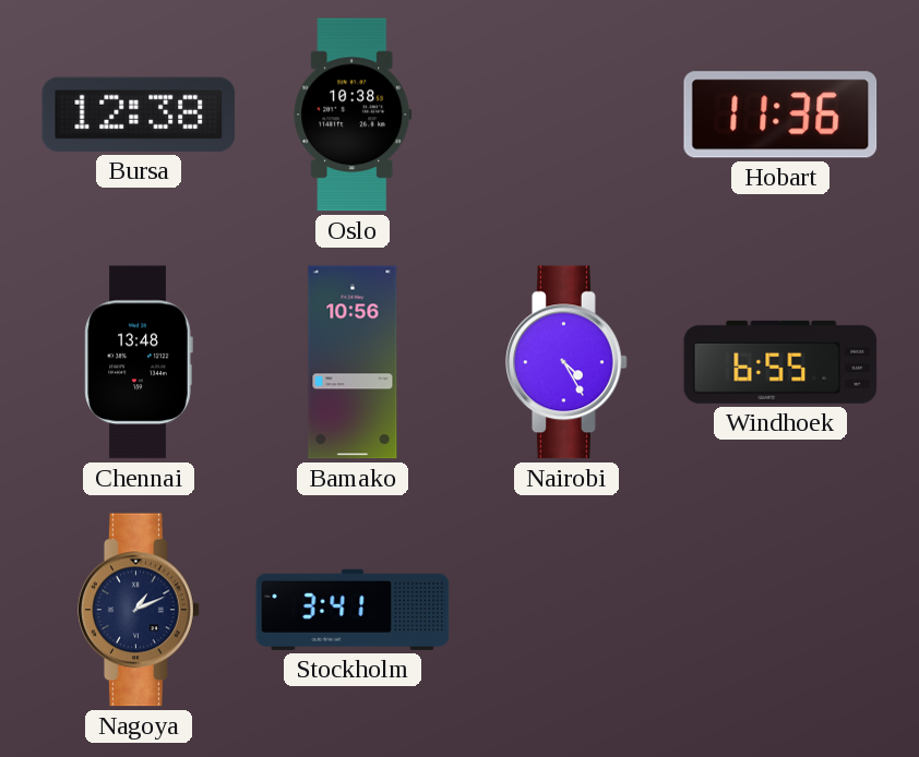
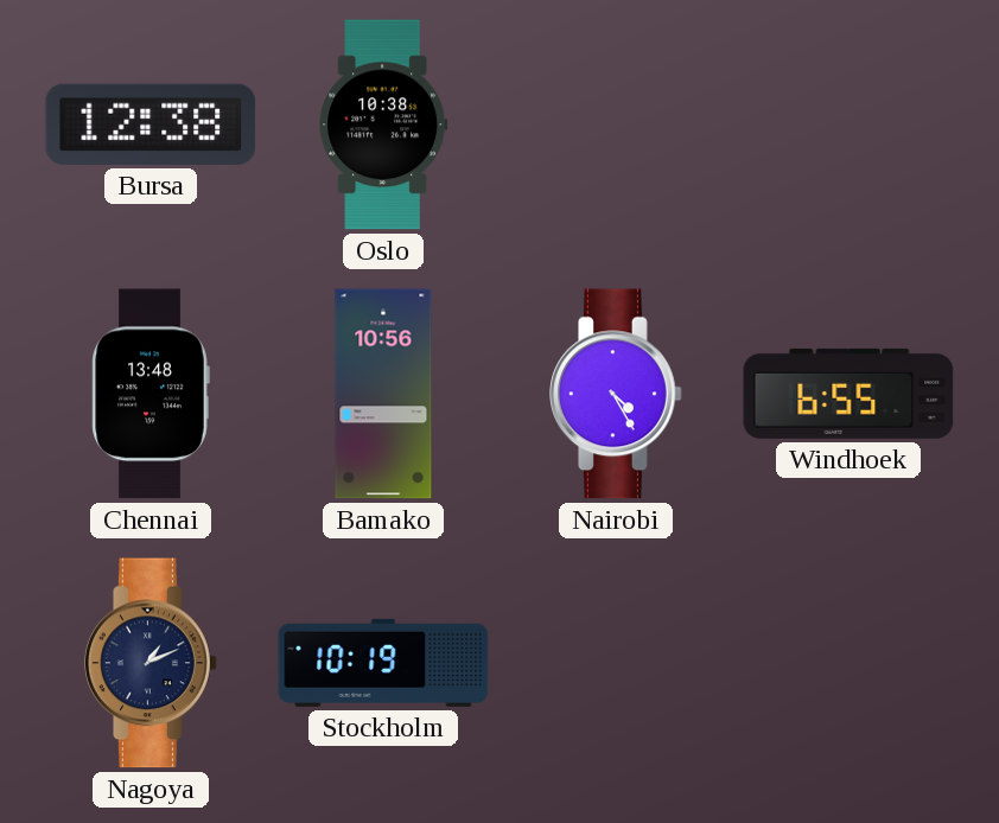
Hobart: 11:36 -> none
Stockholm: 3:41 -> 10:19
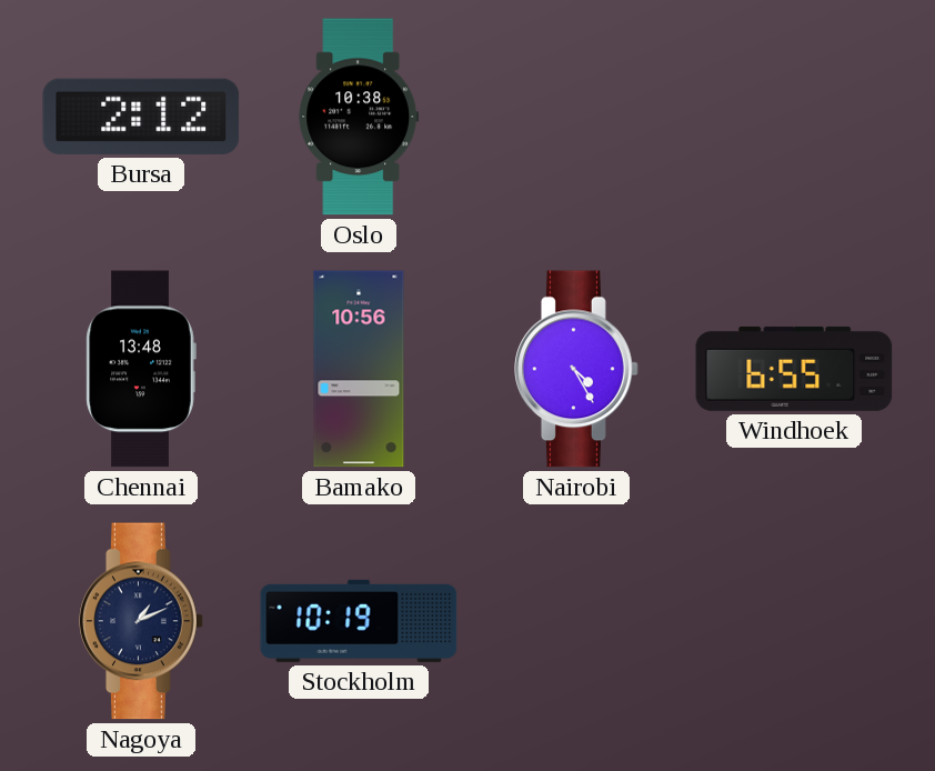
Bursa: 12:38 -> 2:12
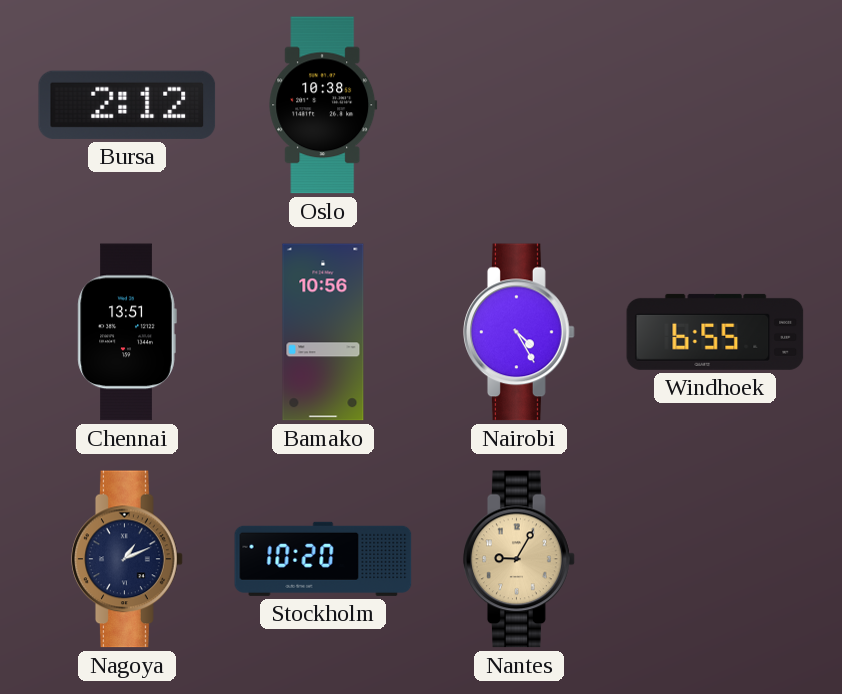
Chennai: 13:48 -> 13:51
Stockholm: 10:19 -> 10:20
Nantes: none -> 9:05
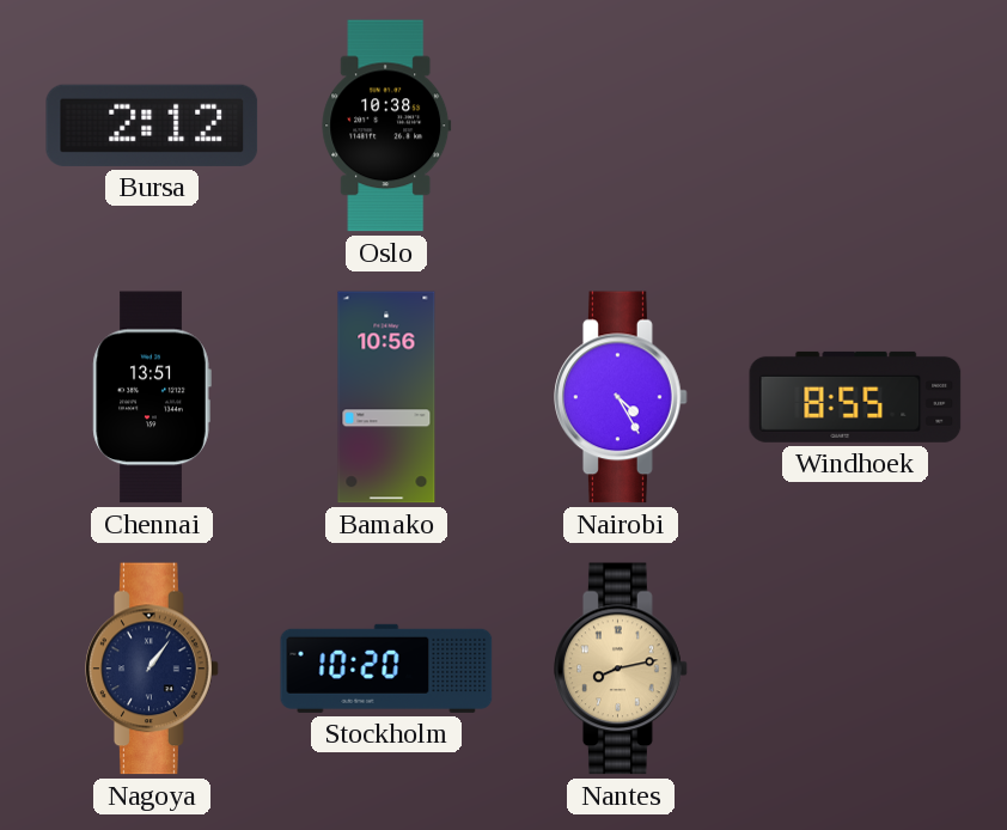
Windhoek: 6:55 -> 8:55
Nagoya: 1:11 -> 1:06
Nantes: 9:05 -> 8:13
